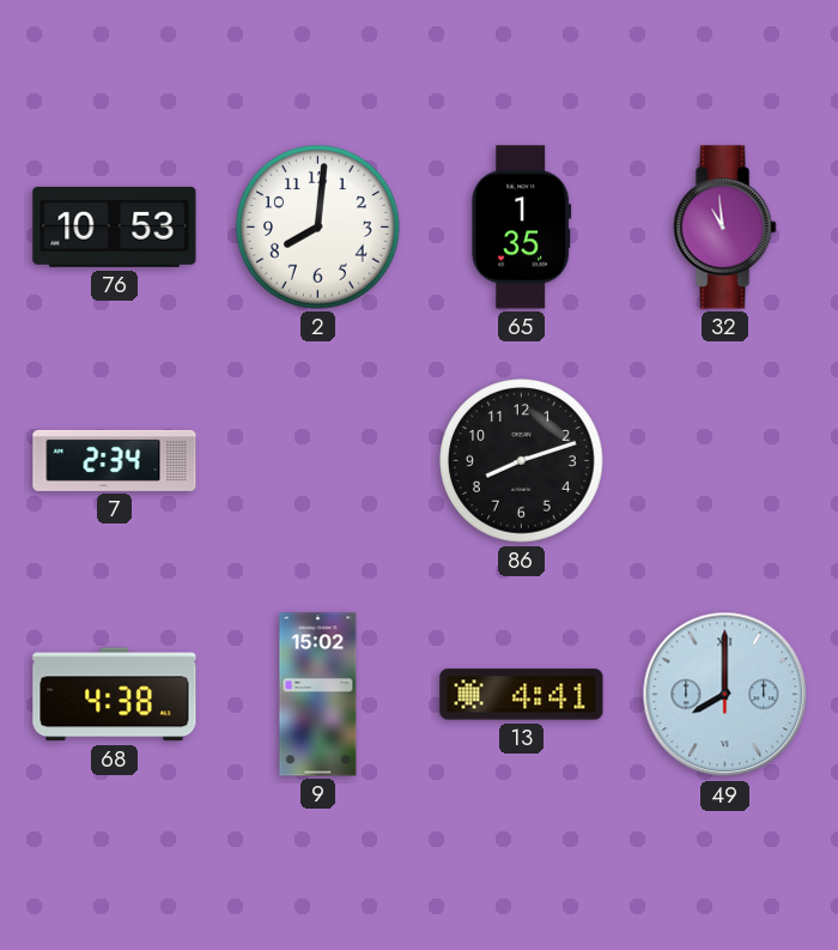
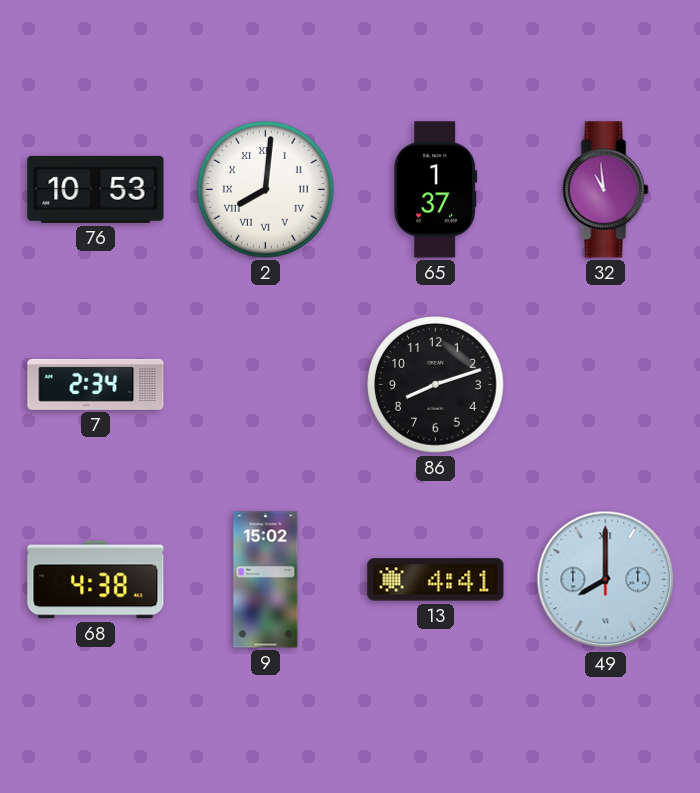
2 numerals: Arabic -> Roman
65: 1:35 -> 1:37
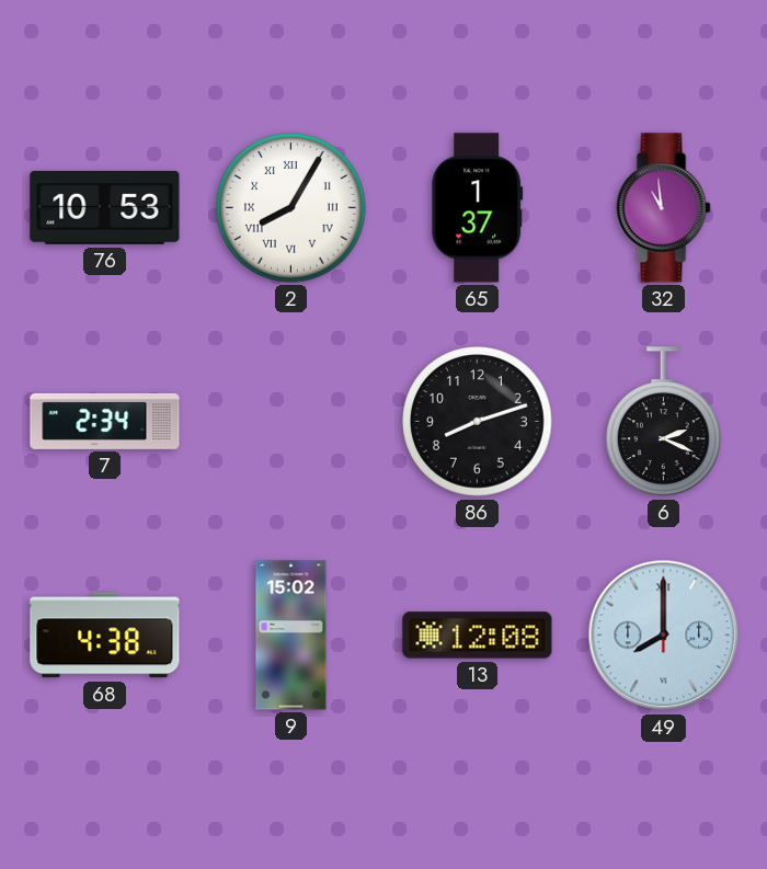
2: 8:01 -> 8:05
6: none -> 2:19
13: 4:41 -> 12:08
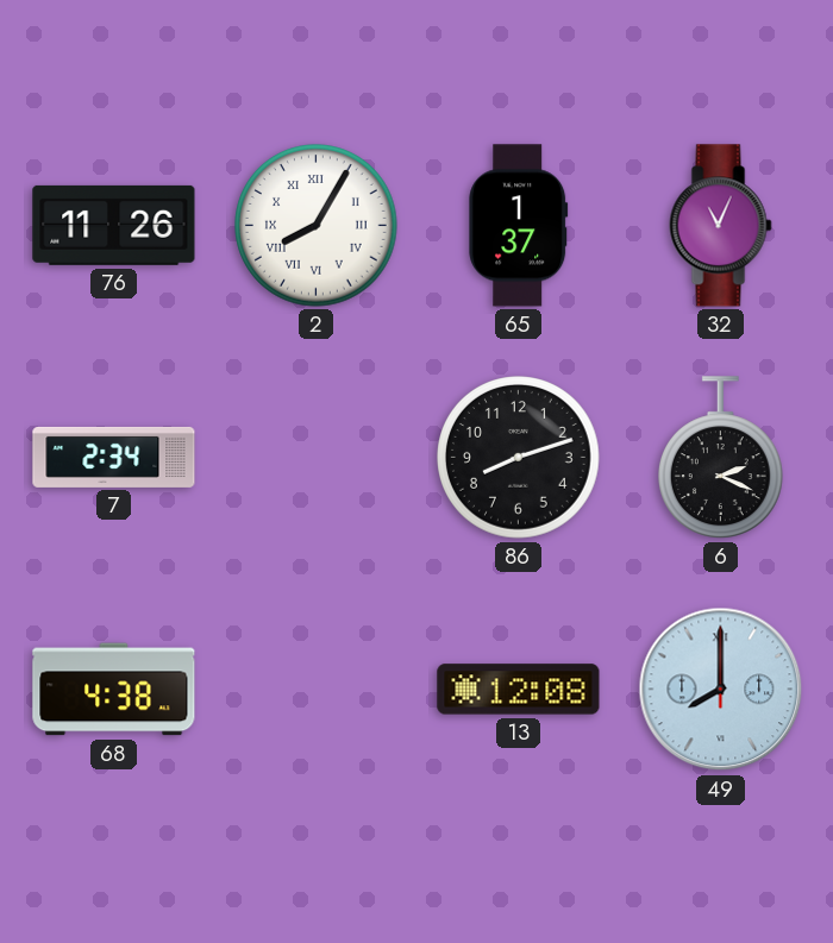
76: 10:53 -> 11:26
32: 10:59 -> 11:04
9: 15:02 -> none
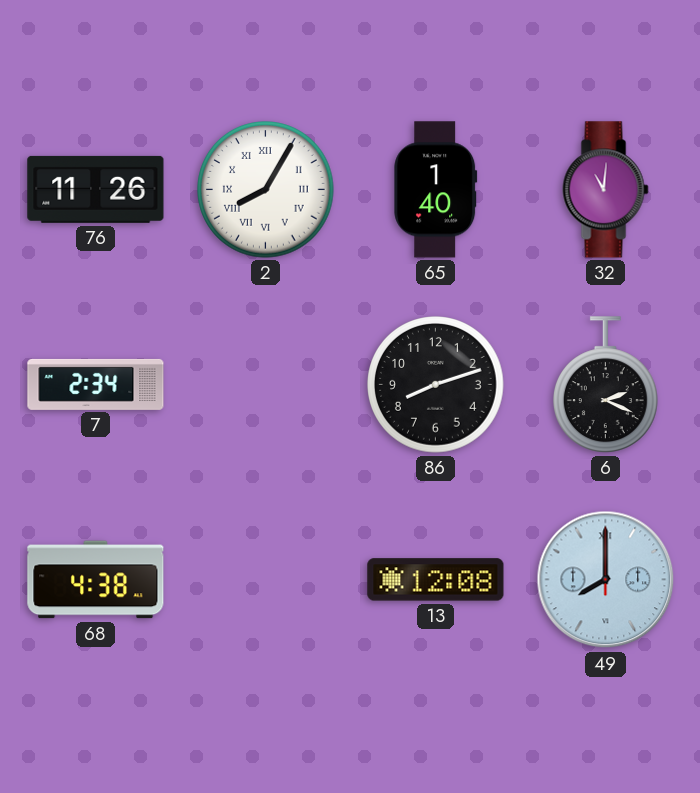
65: 1:37 -> 1:40
32: 11:04 -> 11:01
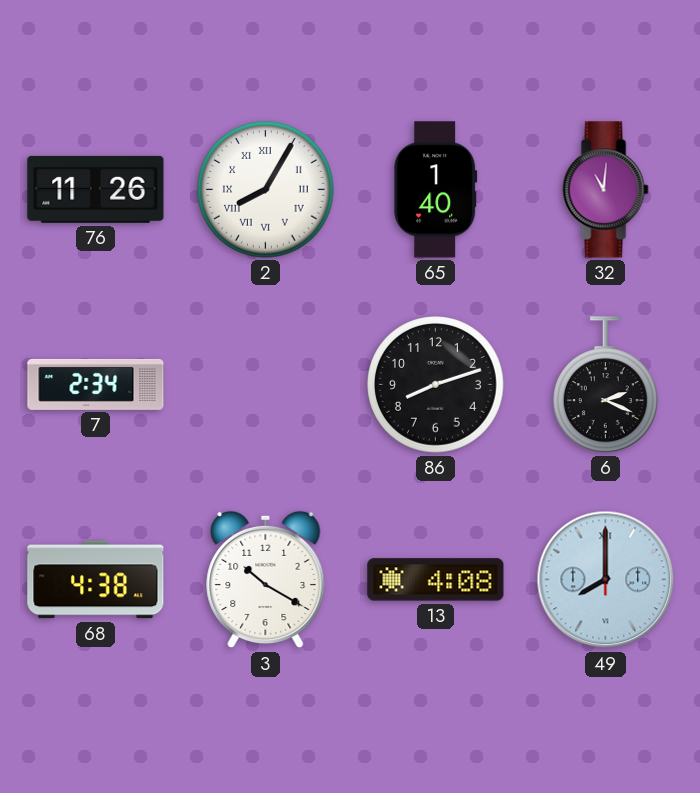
3: none -> 10:20
13: 12:08 -> 4:08
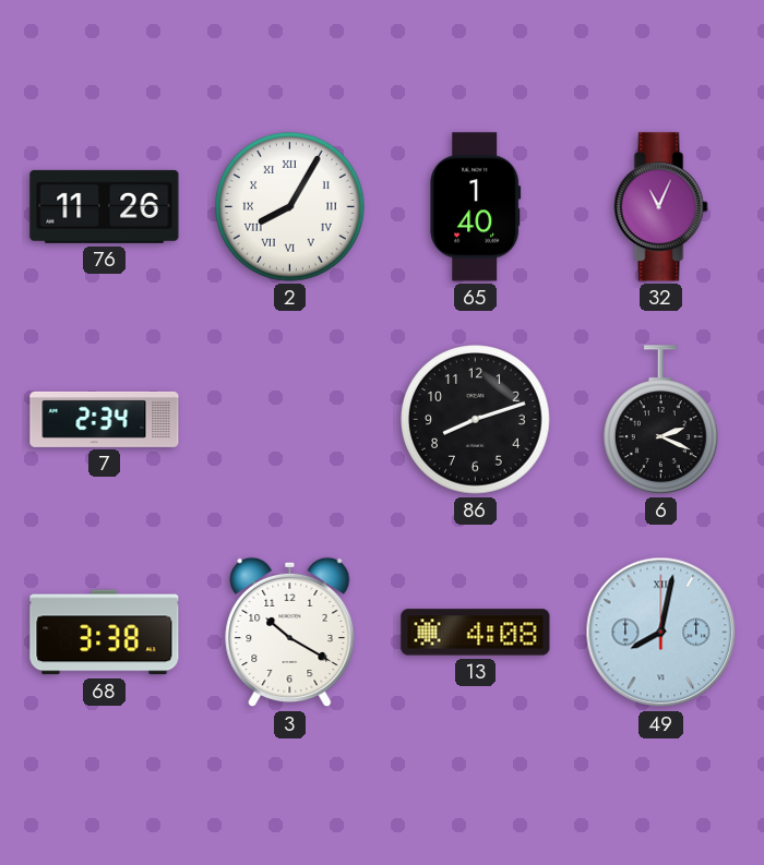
32: 11:01 -> 11:04
68: 4:38 -> 3:38
49: 8:00 -> 8:02
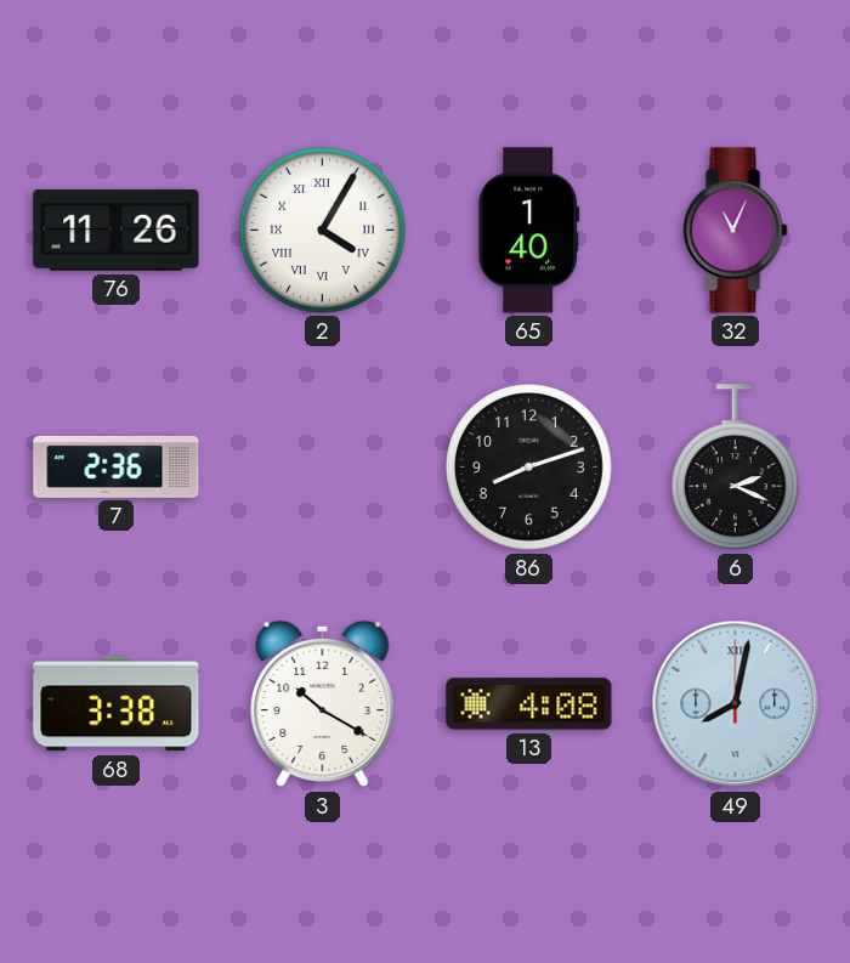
2: 8:05 -> 4:05
7: 2:34 -> 2:36
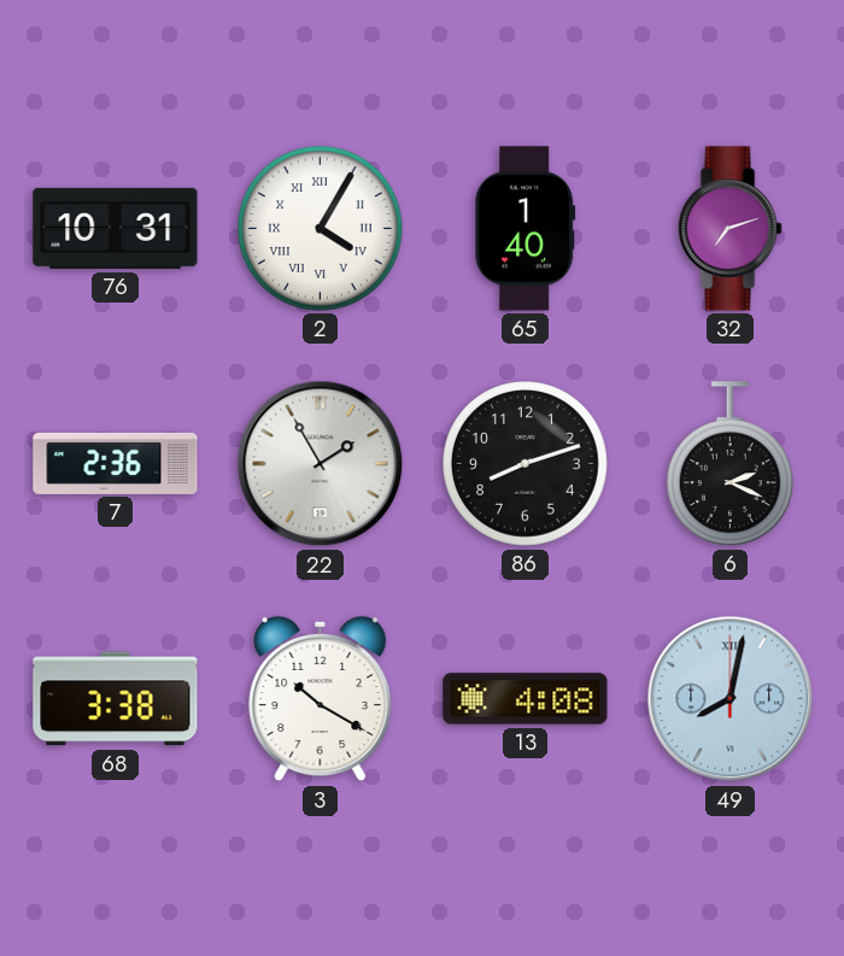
76: 11:26 -> 10:31
32: 11:04 -> 7:12
22: none -> 1:55
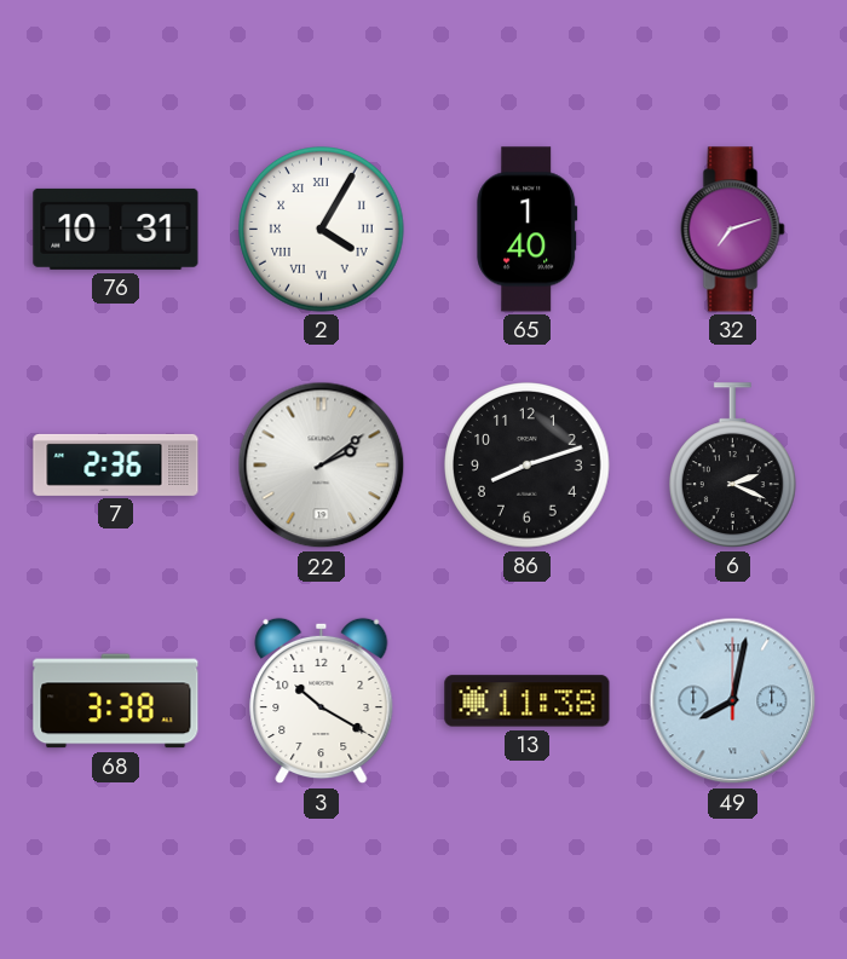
22: 1:55 -> 2:09
13: 4:08 -> 11:38
